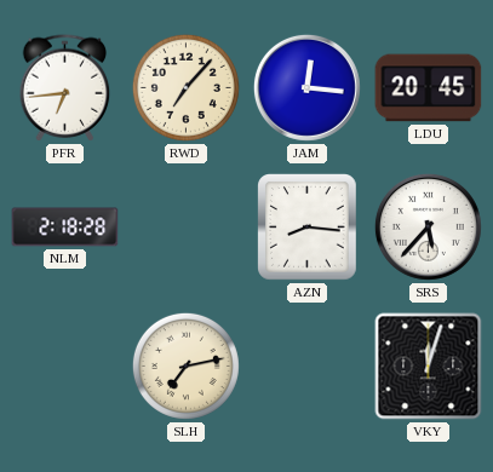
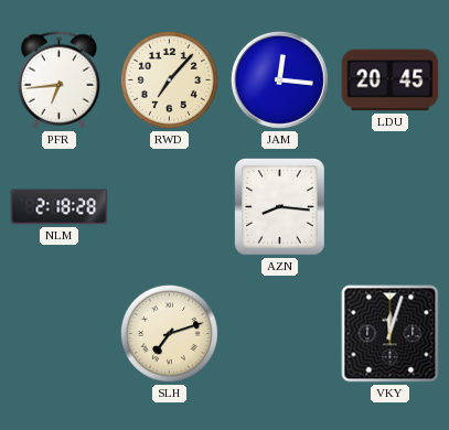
SRS: 5:37 -> none
SLH: 7:13 -> 7:12
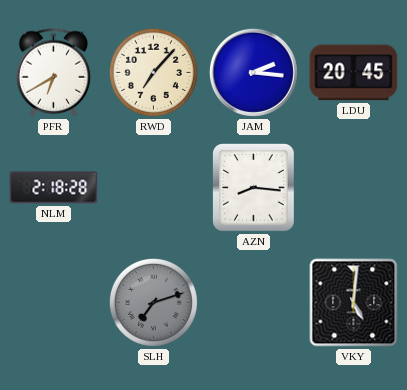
PFR: 6:44 -> 6:40
JAM: 12:16 -> 2:16
SLH dial: cream -> grey
VKY: 12:03 -> 5:01
